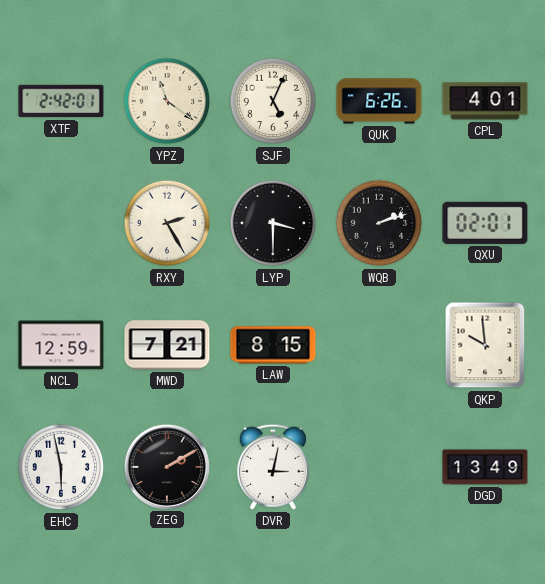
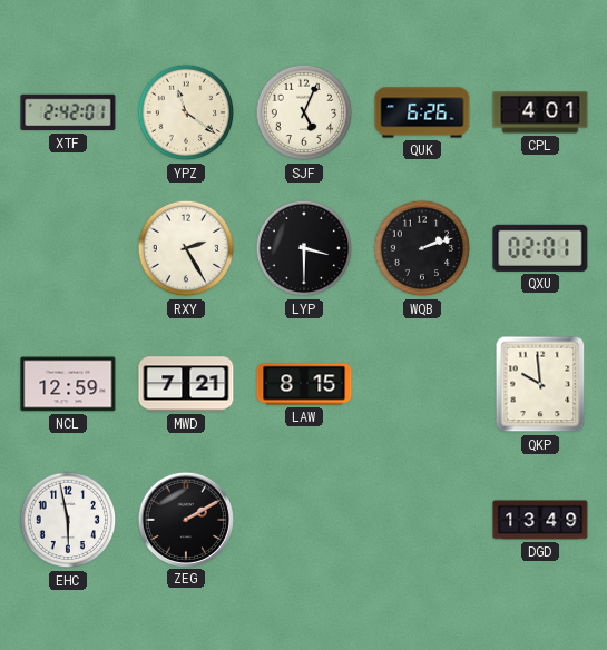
DVR: 3:02 -> none
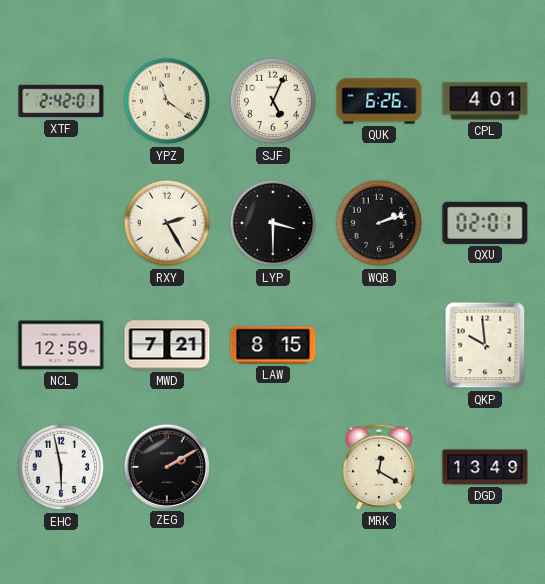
MRK: none -> 12:20
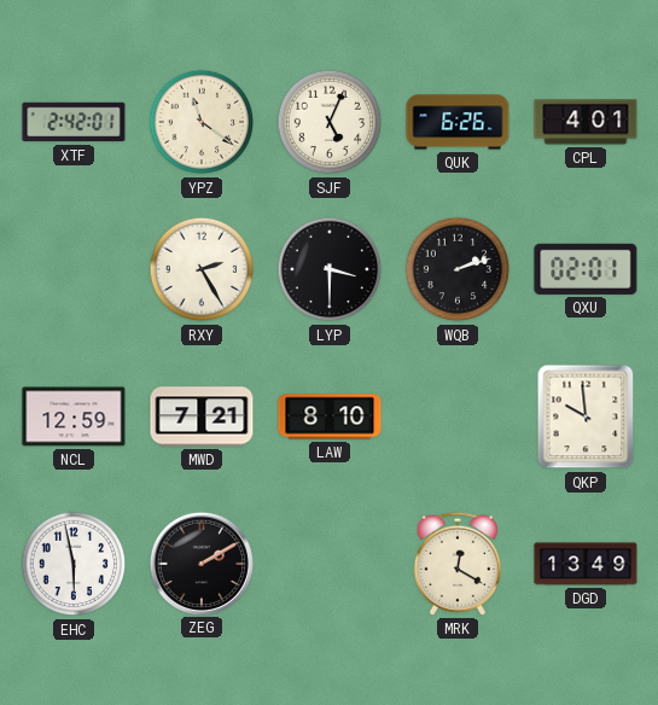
LAW: 8:15 -> 8:10
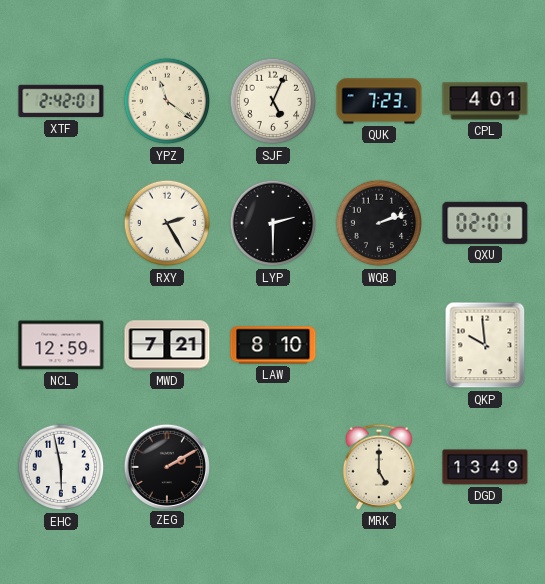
QUK: 6:26 -> 7:23
LYP: 3:30 -> 2:30
MRK: 12:20 -> 5:00
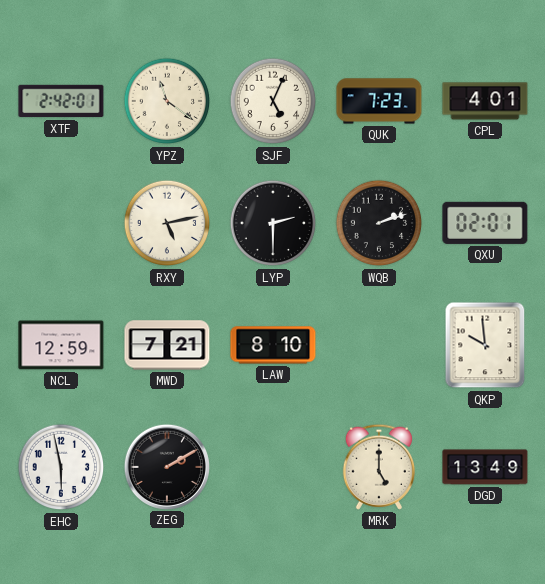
RXY: 2:25 -> 5:13
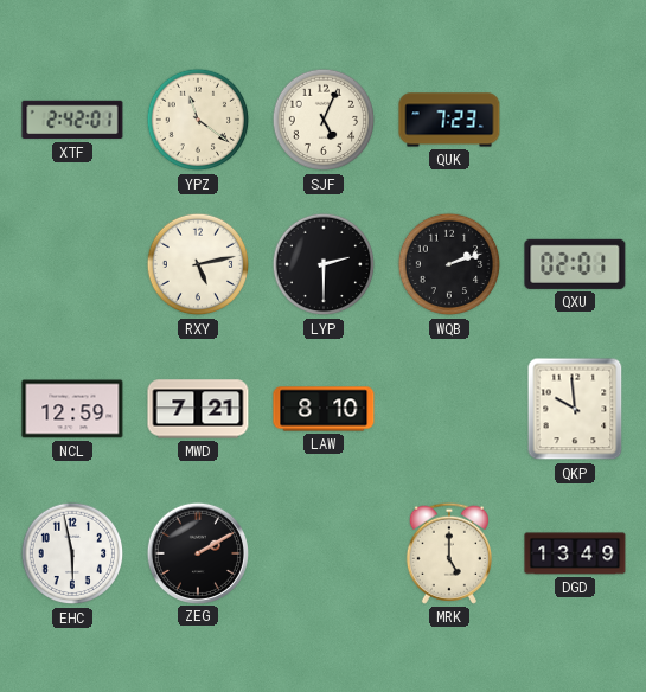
CPL: 4:01 -> none
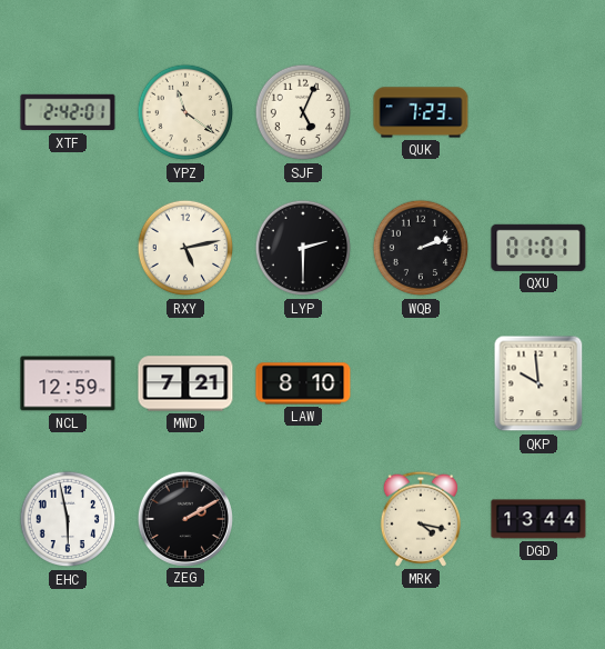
QXU: 02:01 -> 01:01
MRK: 5:00 -> 4:17
DGD: 13:49 -> 13:44
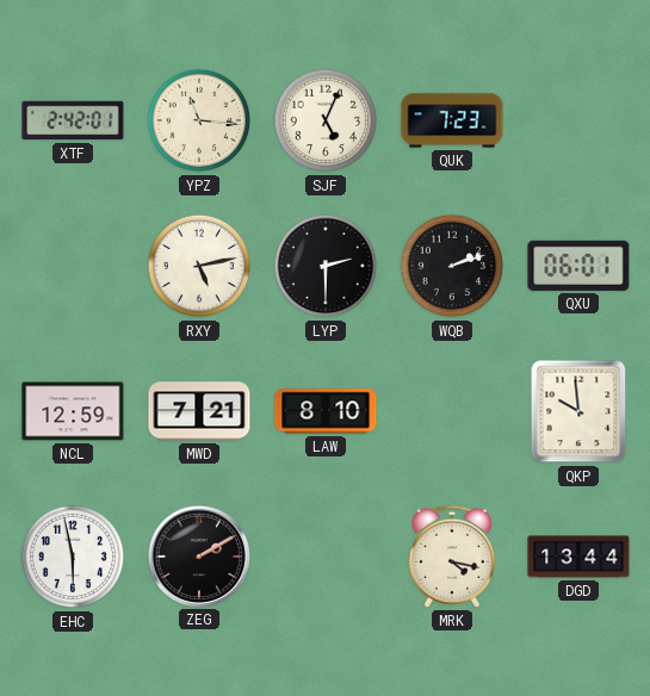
YPZ: 11:21 -> 11:16
QXU: 01:01 -> 06:01
